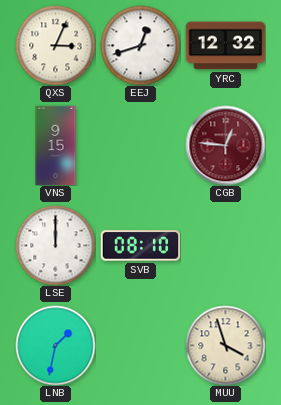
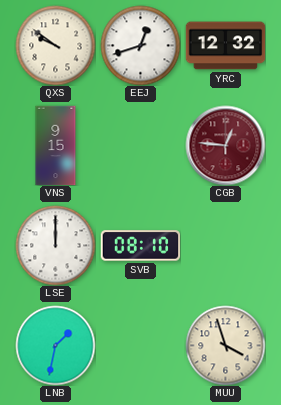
QXS: 3:04 -> 9:51
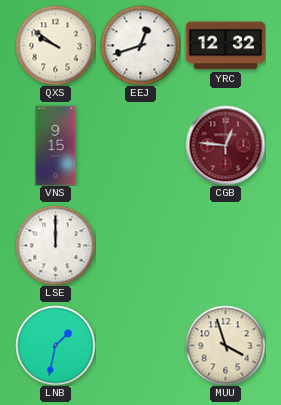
SVB: 08:10 -> none
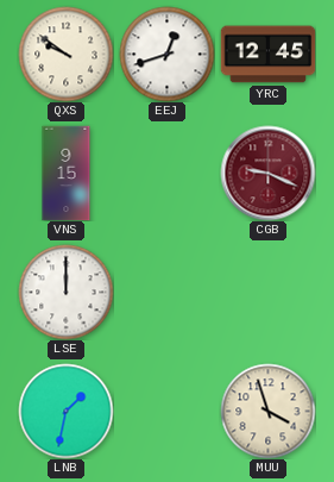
YRC: 12:32 -> 12:45
CGB: 12:46 -> 9:19
